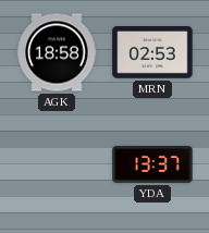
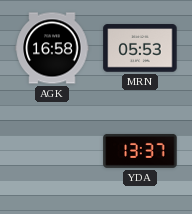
AGK: 18:58 -> 16:58
MRN: 02:53 -> 05:53
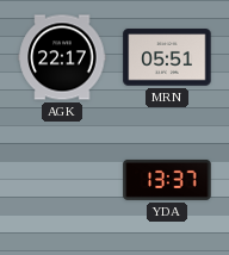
AGK: 16:58 -> 22:17
MRN: 05:53 -> 05:51
